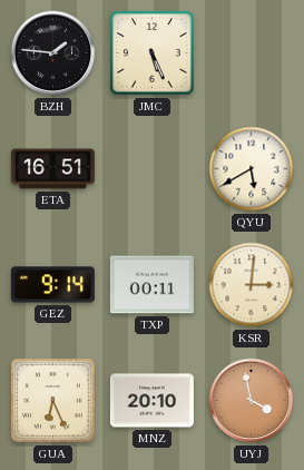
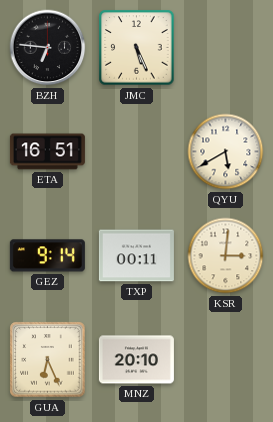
BZH: 1:46 -> 6:46
UYJ: 3:58 -> none
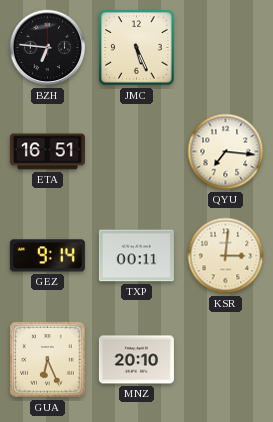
QYU: 5:40 -> 7:16
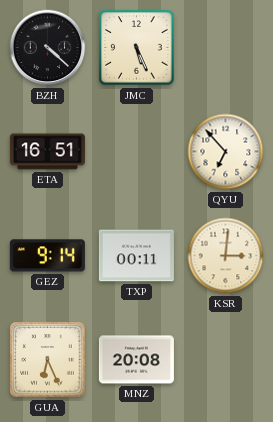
BZH: 6:46 -> 4:22
QYU: 7:16 -> 6:53
MNZ: 20:10 -> 20:08
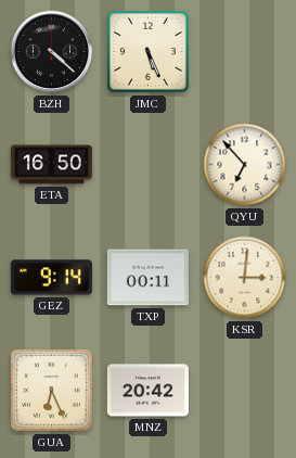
ETA: 16:51 -> 16:50
MNZ: 20:08 -> 20:42
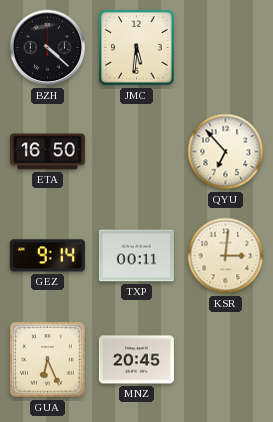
JMC: 5:26 -> 5:31
MNZ: 20:42 -> 20:45
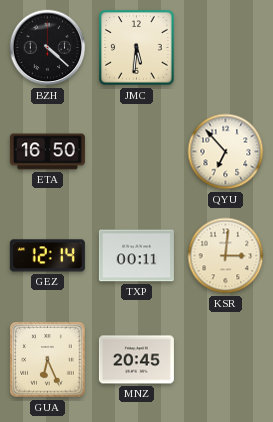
GEZ: 9:14 -> 12:14
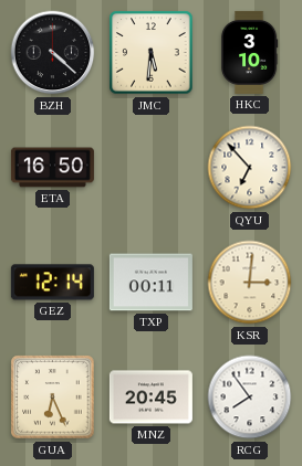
HKC: none -> 3:10
RCG: none -> 7:54
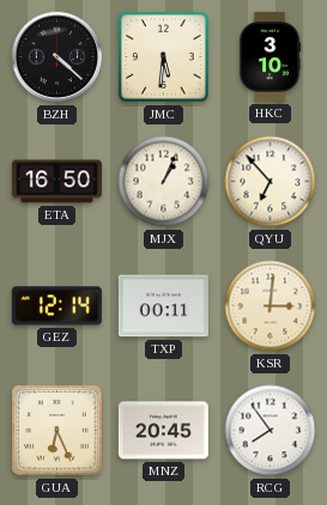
MJX: none -> 1:04
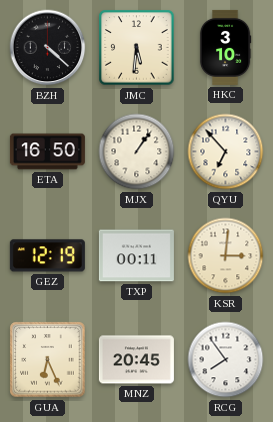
MJX: 1:04 -> 1:06
GEZ: 12:14 -> 12:19
